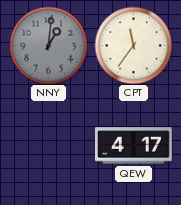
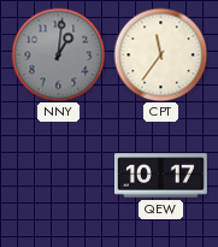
QEW: 4:17 -> 10:17
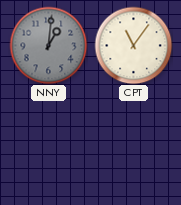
CPT: 11:36 -> 11:06
QEW: 10:17 -> none
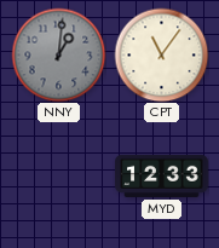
MYD: none -> 12:33
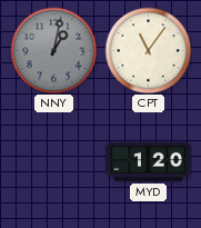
NNY: 1:01 -> 1:02
MYD: 12:33 -> 1:20
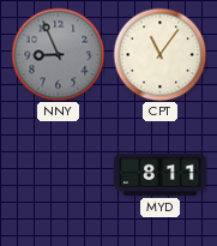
NNY: 1:02 -> 8:56
MYD: 1:20 -> 8:11
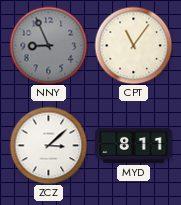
ZCZ: none -> 3:08
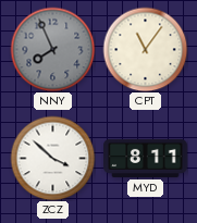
NNY: 8:56 -> 7:56
ZCZ: 3:08 -> 3:52
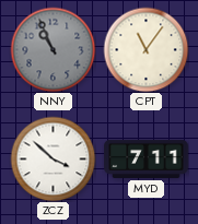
NNY: 7:56 -> 10:56
MYD: 8:11 -> 7:11
